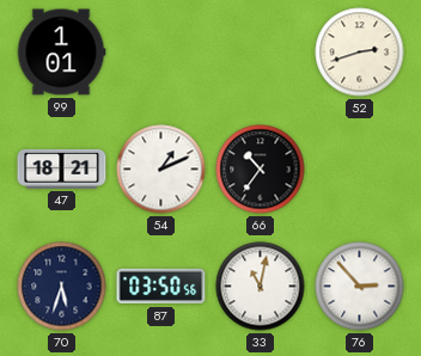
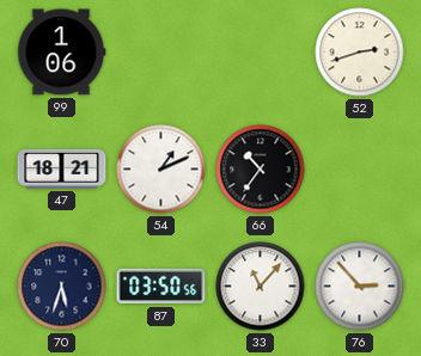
99: 1:01 -> 1:06
33: 11:02 -> 11:07
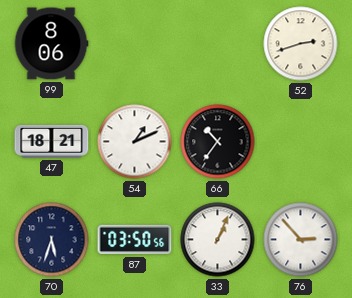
99: 1:06 -> 8:06
33: 11:07 -> 1:04
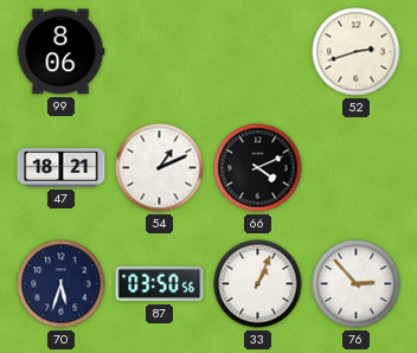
66: 10:36 -> 4:11
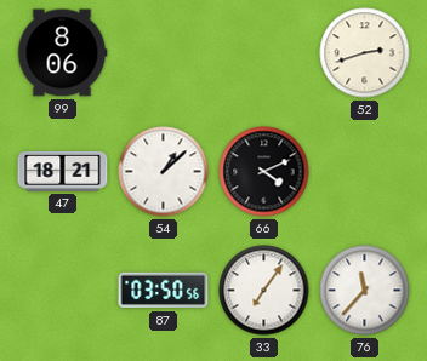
54: 1:11 -> 1:08
70: 5:33 -> none
33: 1:04 -> 7:06
76: 2:53 -> 11:37
